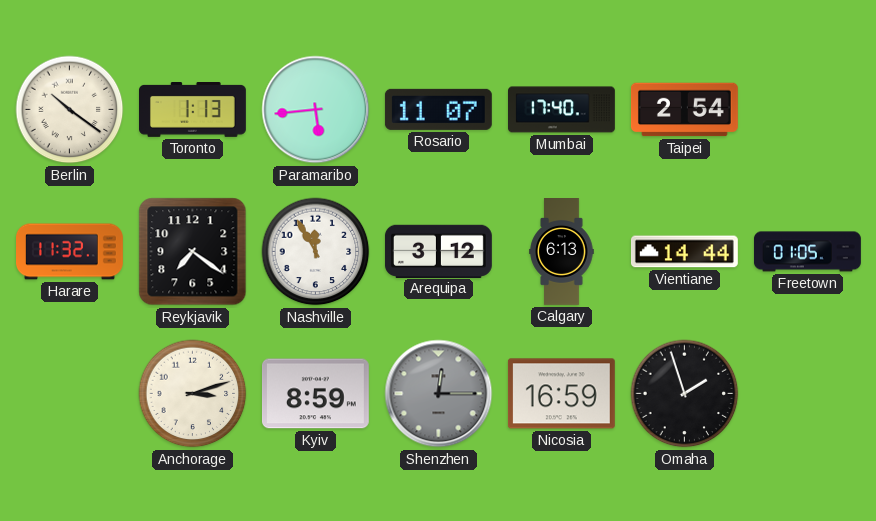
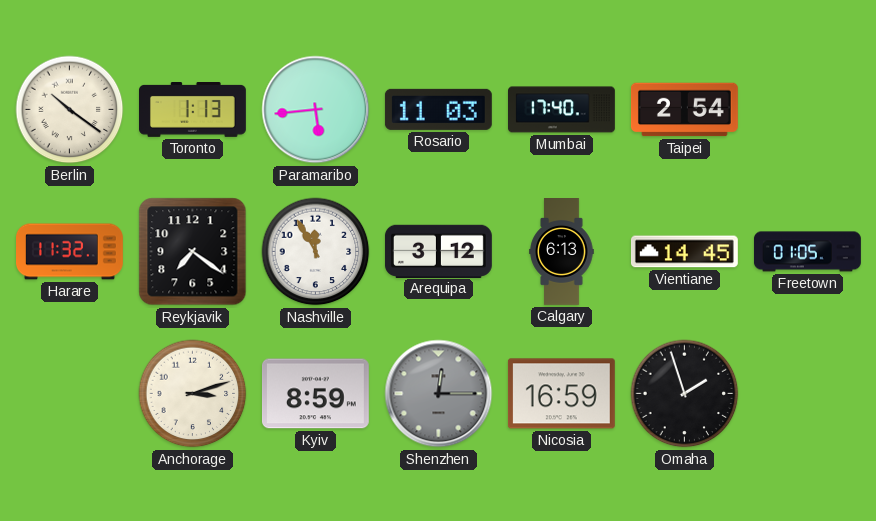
Rosario: 11:07 -> 11:03
Vientiane: 14:44 -> 14:45
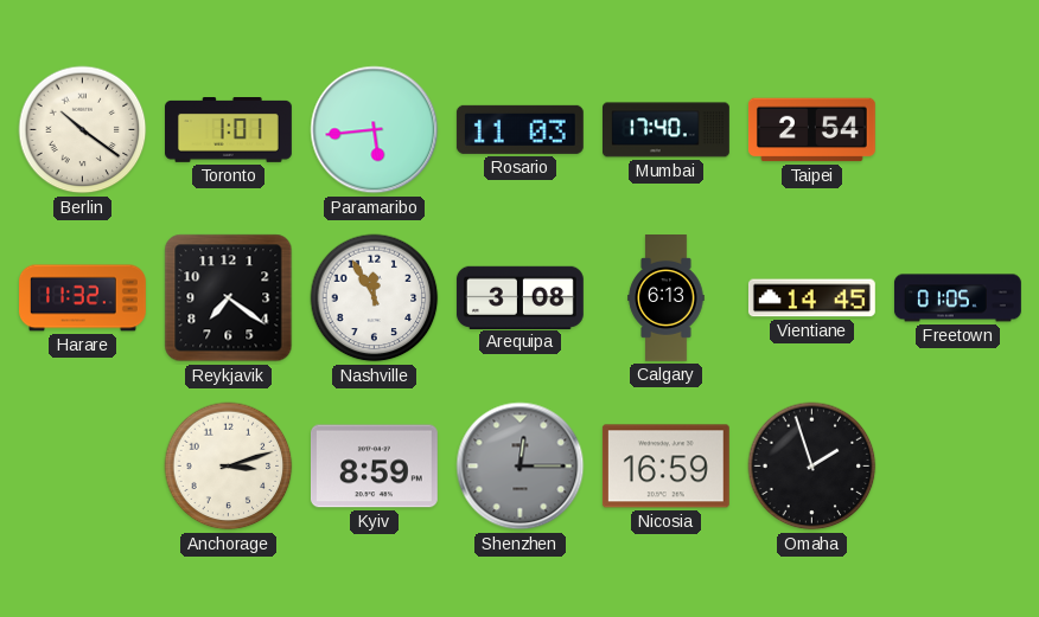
Toronto: 1:13 -> 1:01
Arequipa: 3:12 -> 3:08
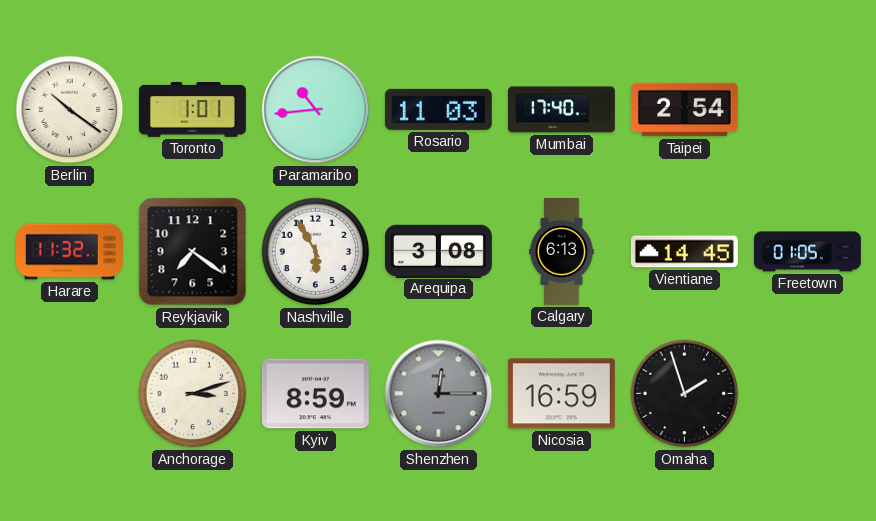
Paramaribo: 5:44 -> 10:44
Nashville: 11:55 -> 5:55
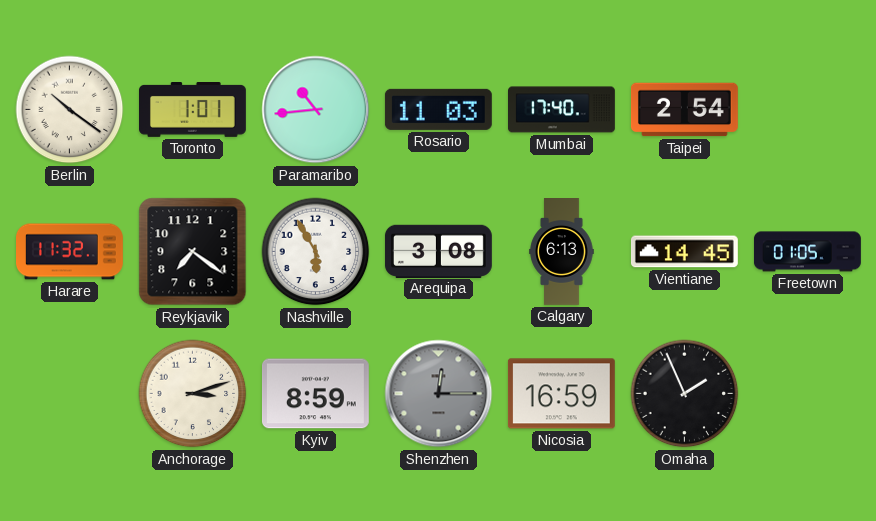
Omaha: 1:57 -> 1:56
